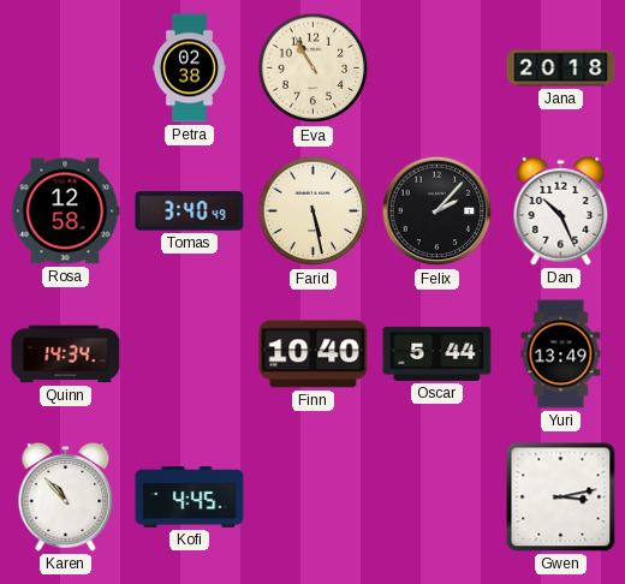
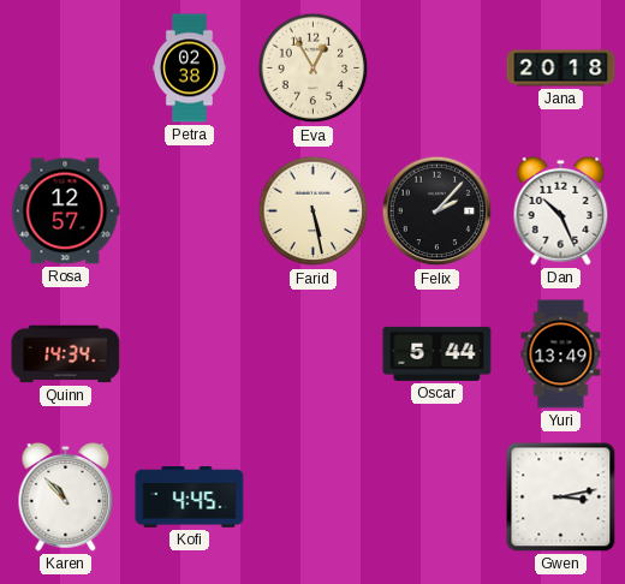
Eva: 10:55 -> 12:55
Rosa: 12:58 -> 12:57
Tomas: 3:40 -> none
Finn: 10:40 -> none
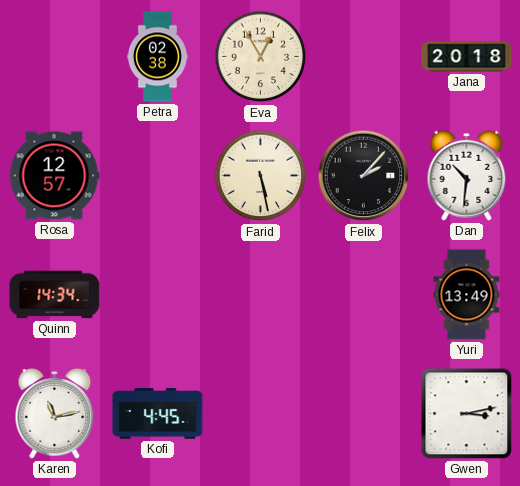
Dan: 10:26 -> 10:31
Oscar: 5:44 -> none
Karen: 10:53 -> 11:13
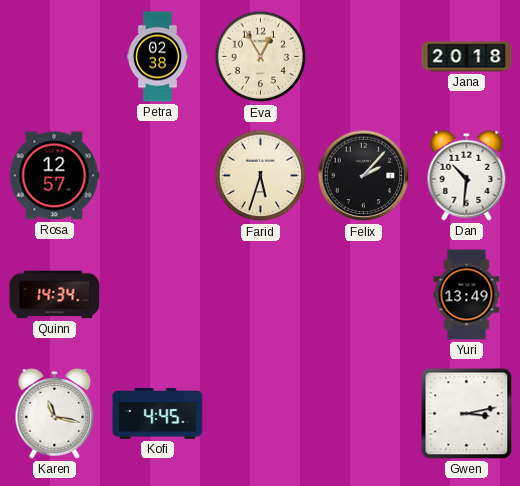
Farid: 5:28 -> 5:33
Karen: 11:13 -> 11:17
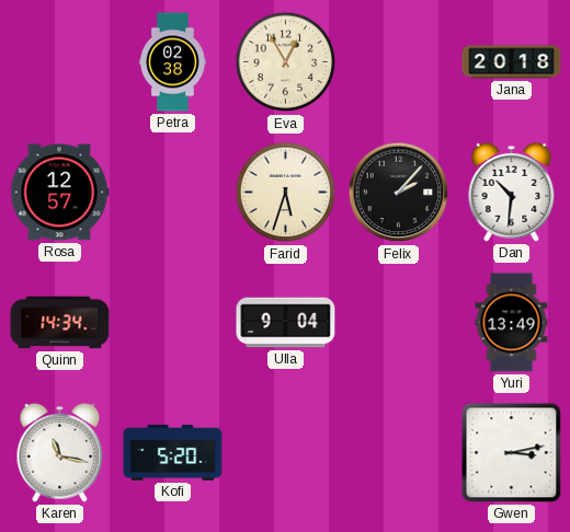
Ulla: none -> 9:04
Kofi: 4:45 -> 5:20
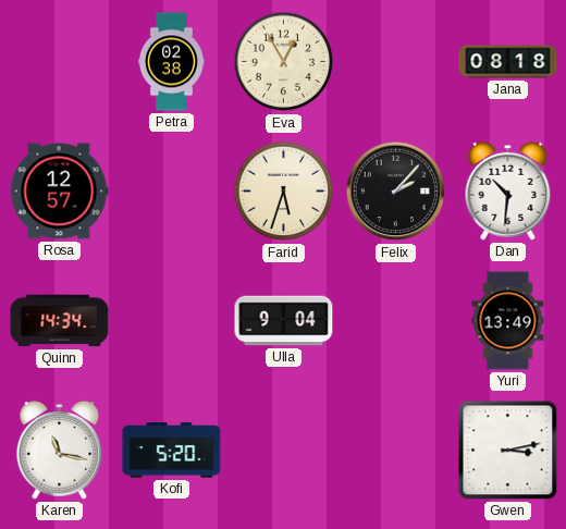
Jana: 20:18 -> 08:18
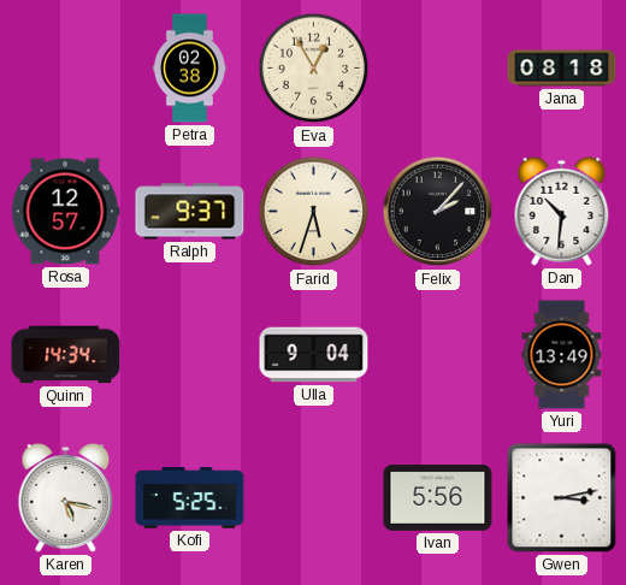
Ralph: none -> 9:37
Karen: 11:17 -> 5:17
Kofi: 5:20 -> 5:25
Ivan: none -> 5:56
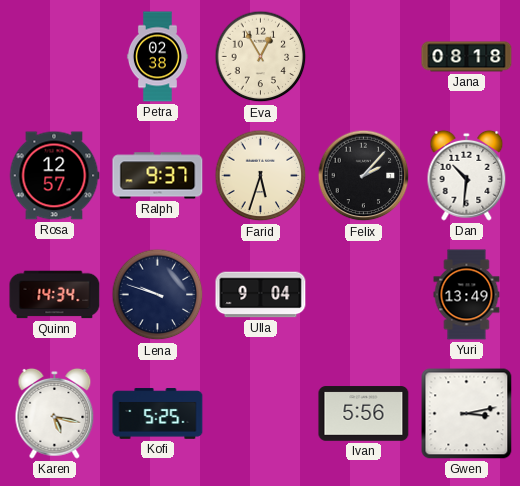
Lena: none -> 9:48
